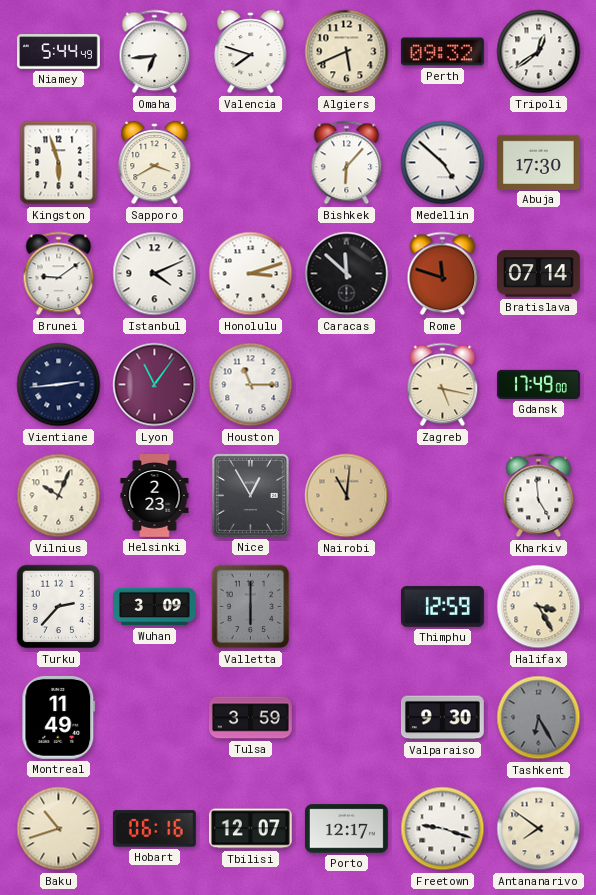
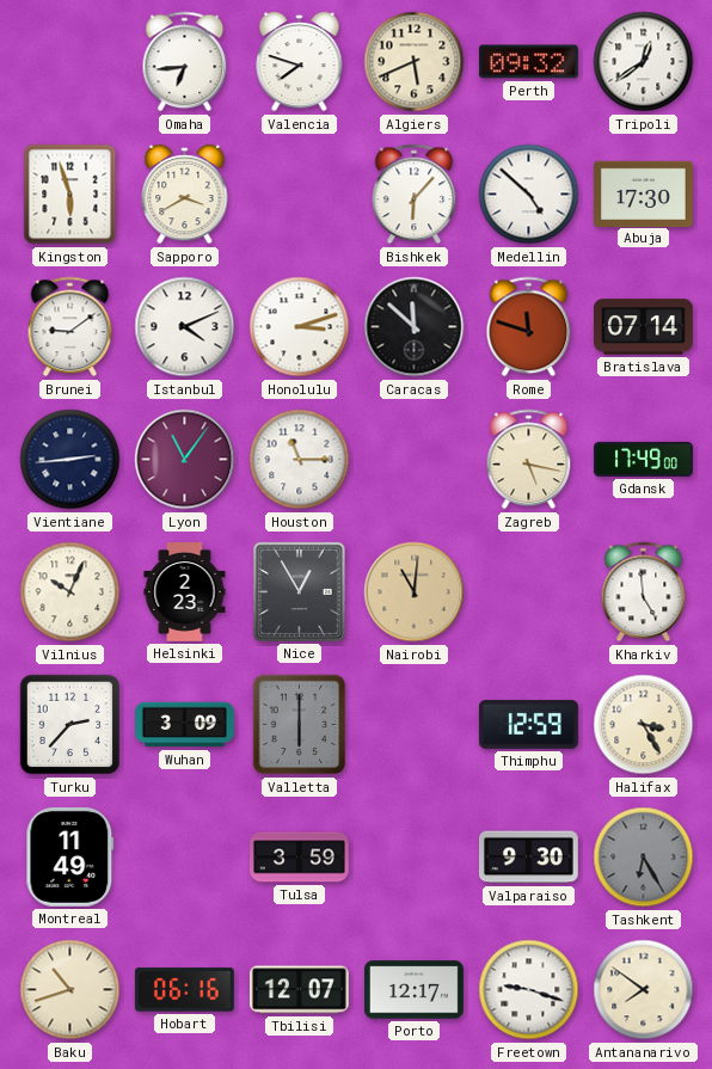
Niamey: 5:44 -> none
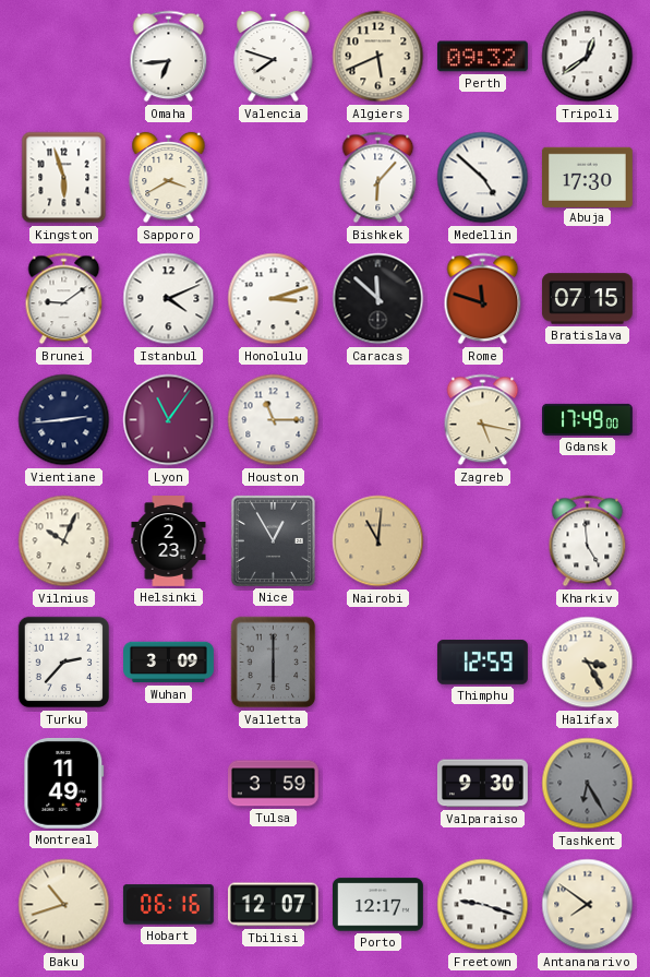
Bratislava: 07:14 -> 07:15
